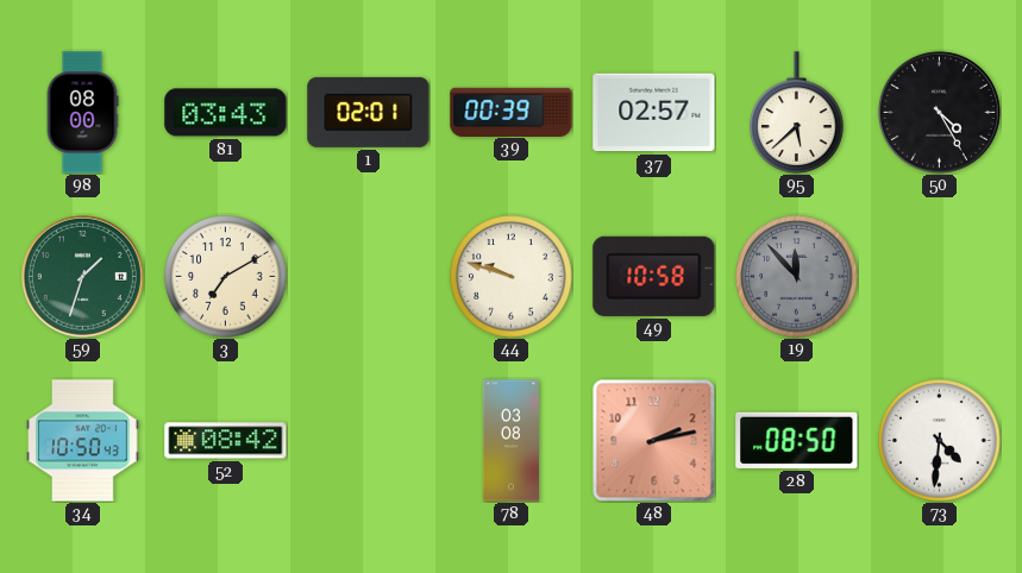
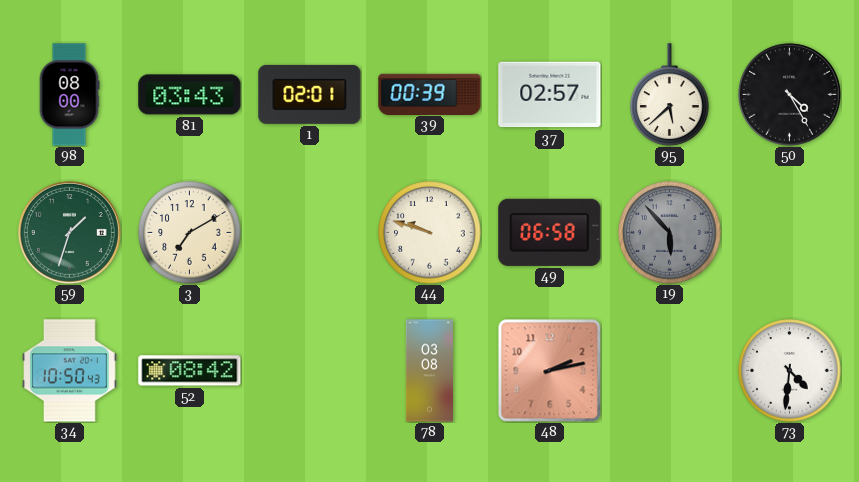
49: 10:58 -> 06:58
19: 11:53 -> 5:53
28: 08:50 -> none
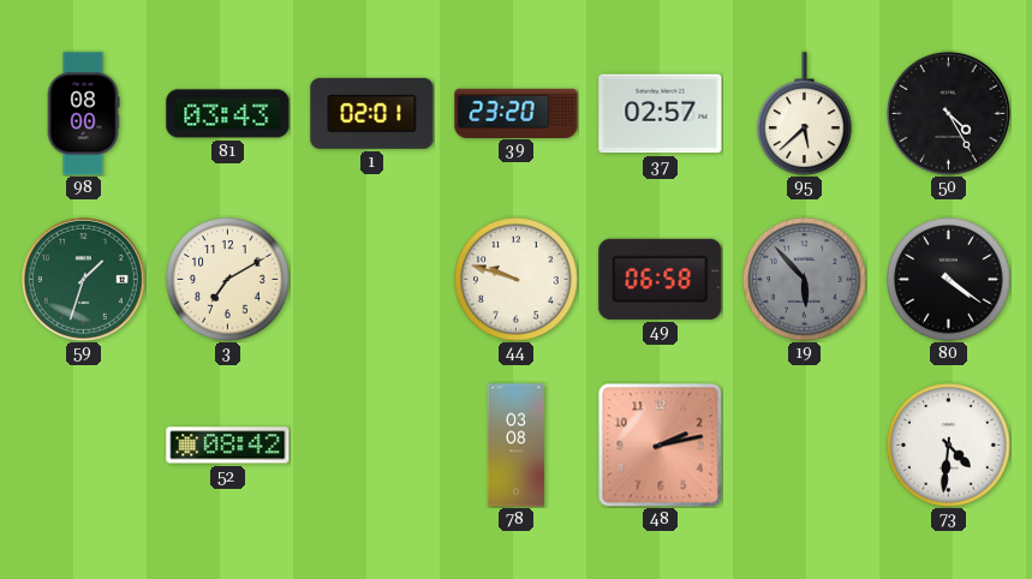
39: 00:39 -> 23:20
80: none -> 4:21
34: 10:50 -> none
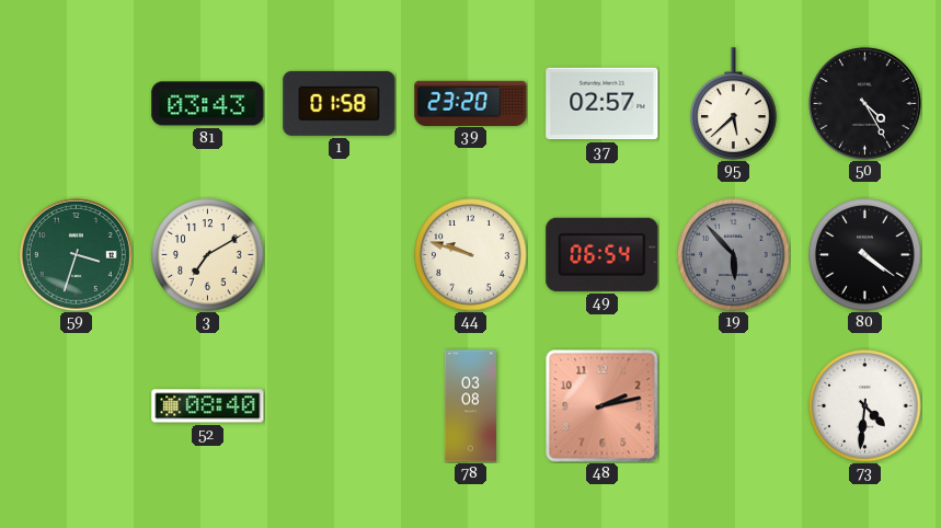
98: 08:00 -> none
1: 02:01 -> 01:58
59: 1:33 -> 3:33
49: 06:58 -> 06:54
52: 08:42 -> 08:40
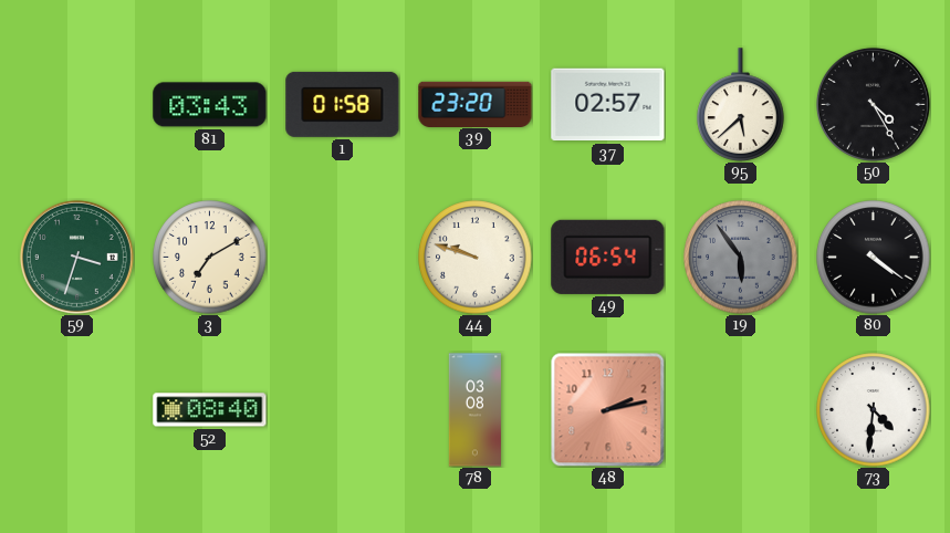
19: 5:53 -> 5:54
